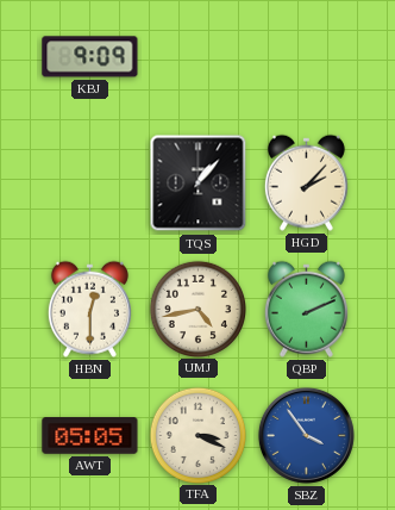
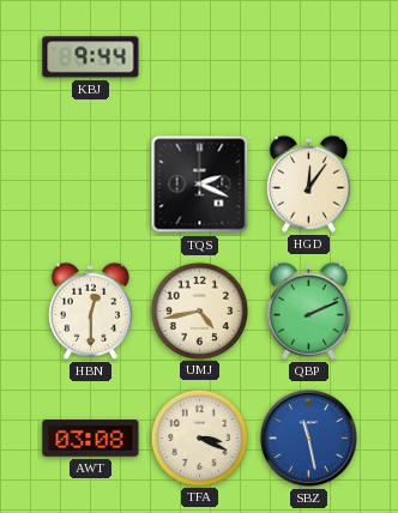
KBJ: 9:09 -> 9:44
TQS: 1:07 -> 2:19
HGD: 2:07 -> 12:06
AWT: 05:05 -> 03:08
SBZ: 3:54 -> 11:28
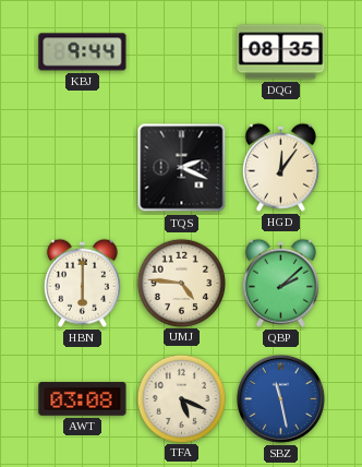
DQG: none -> 08:35
HBN: 12:30 -> 6:00
UMJ: 4:43 -> 4:46
QBP: 2:11 -> 2:08
TFA: 3:19 -> 5:19
